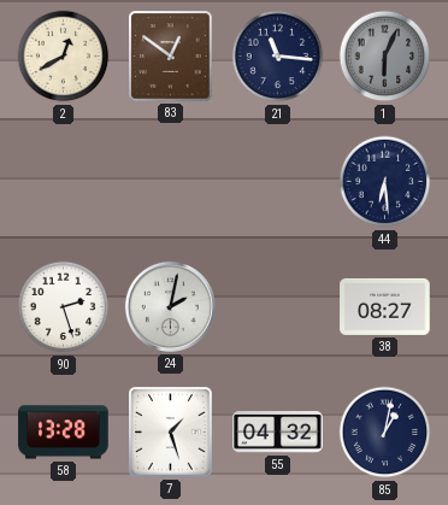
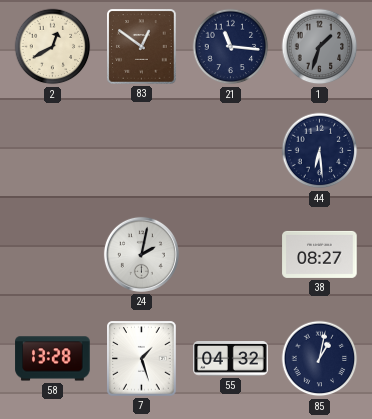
1: 6:04 -> 1:33
90: 2:27 -> none
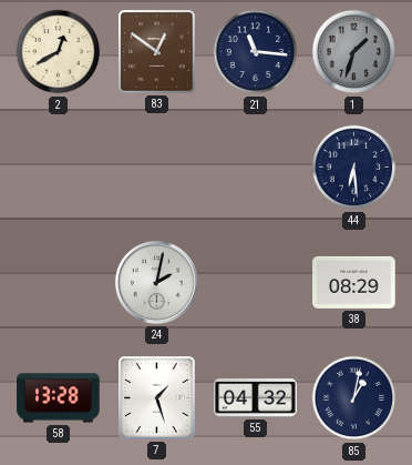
38: 08:27 -> 08:29
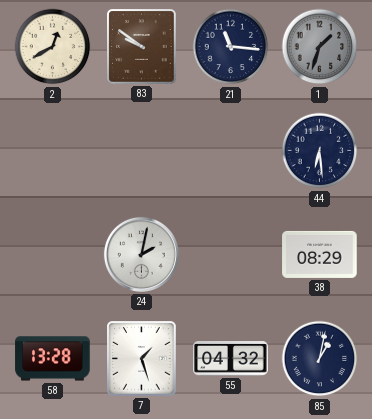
83: 12:51 -> 9:51
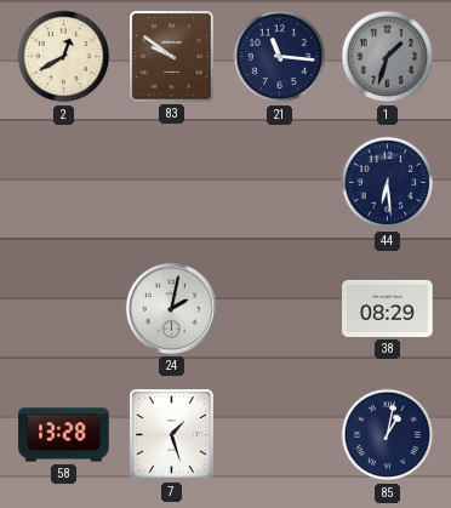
55: 04:32 -> none
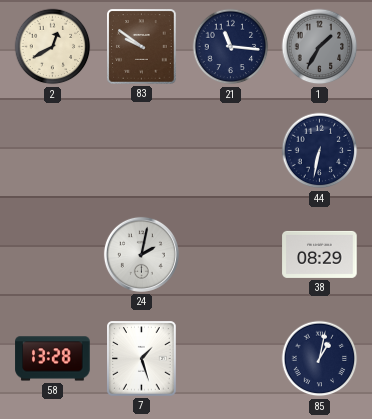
1: 1:33 -> 1:35
44: 6:29 -> 6:32
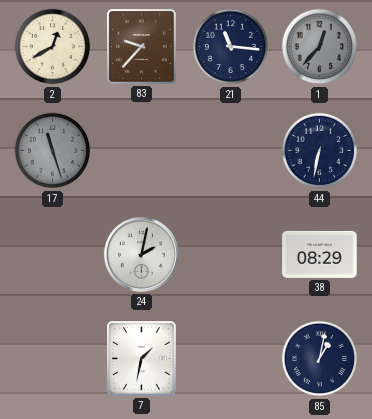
83: 9:51 -> 9:37
1: 1:35 -> 12:37
17: none -> 11:27
58: 13:28 -> none
7: 1:27 -> 1:32
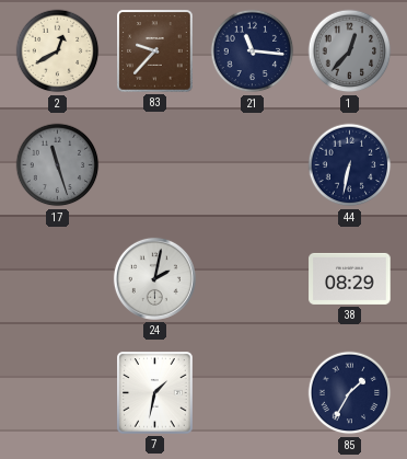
85: 1:02 -> 1:35
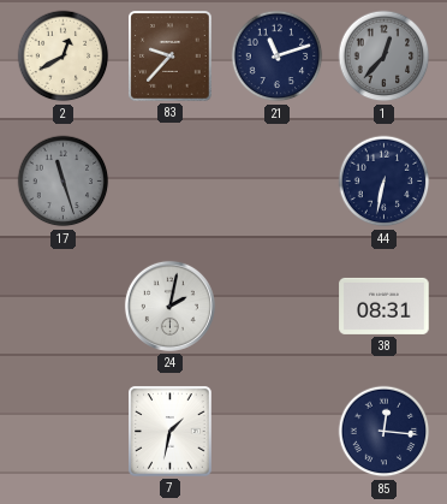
21: 11:16 -> 11:12
38: 08:29 -> 08:31
85: 1:35 -> 12:16
